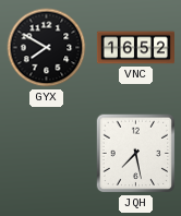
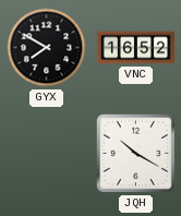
JQH: 7:28 -> 10:20
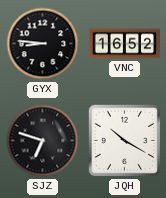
GYX: 7:50 -> 8:46
SJZ: none -> 6:48
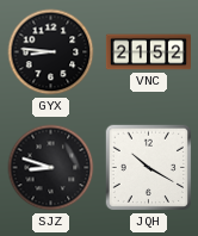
VNC: 16:52 -> 21:52
SJZ: 6:48 -> 8:48
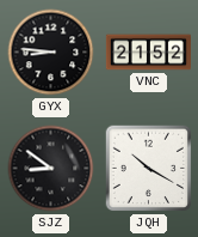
SJZ: 8:48 -> 8:51
